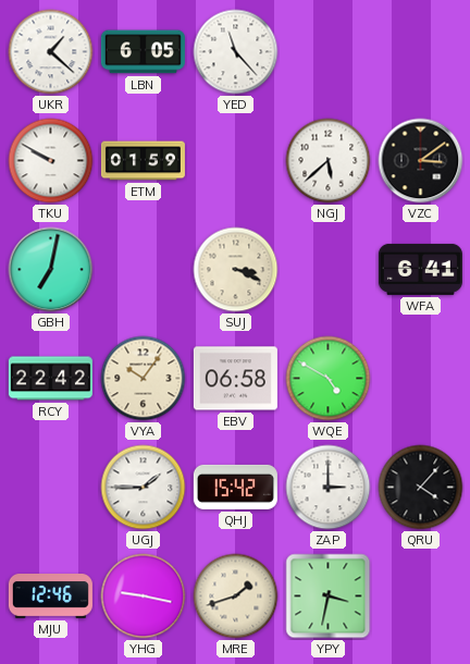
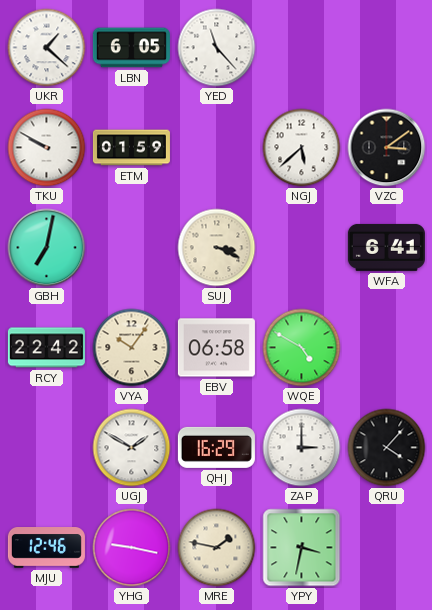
UGJ: 1:45 -> 1:50
QHJ: 15:42 -> 16:29
MRE: 1:42 -> 1:47
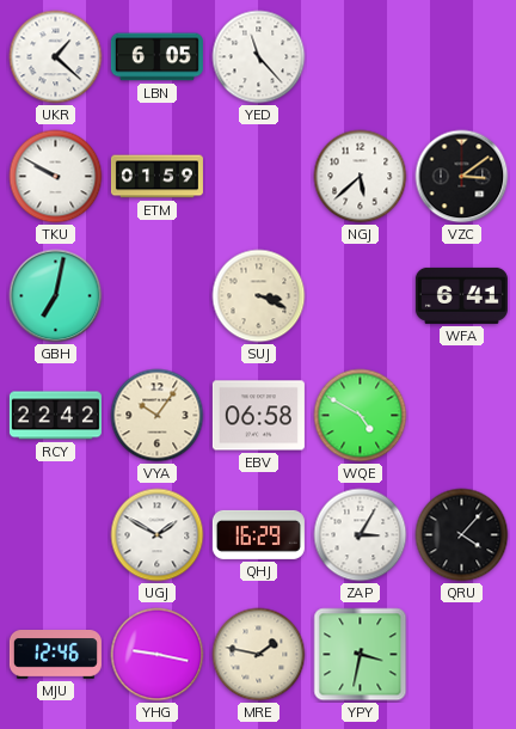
ZAP: 3:00 -> 3:05
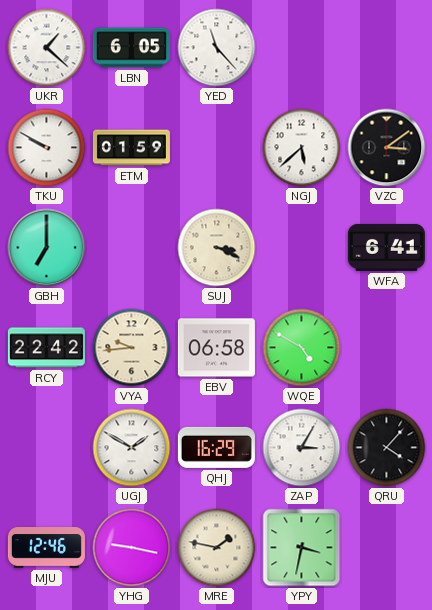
GBH: 7:02 -> 7:00
VYA: 10:06 -> 9:44
